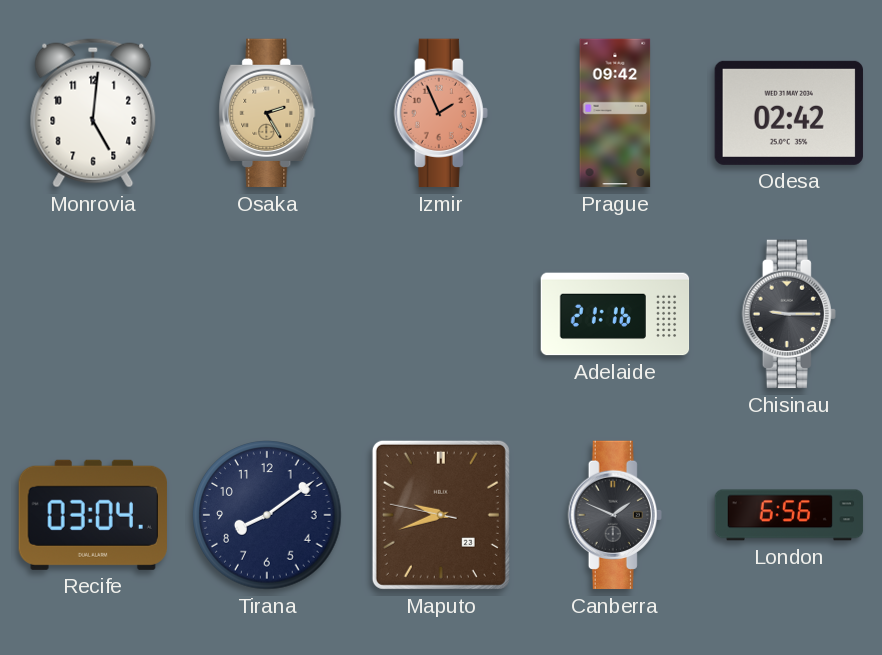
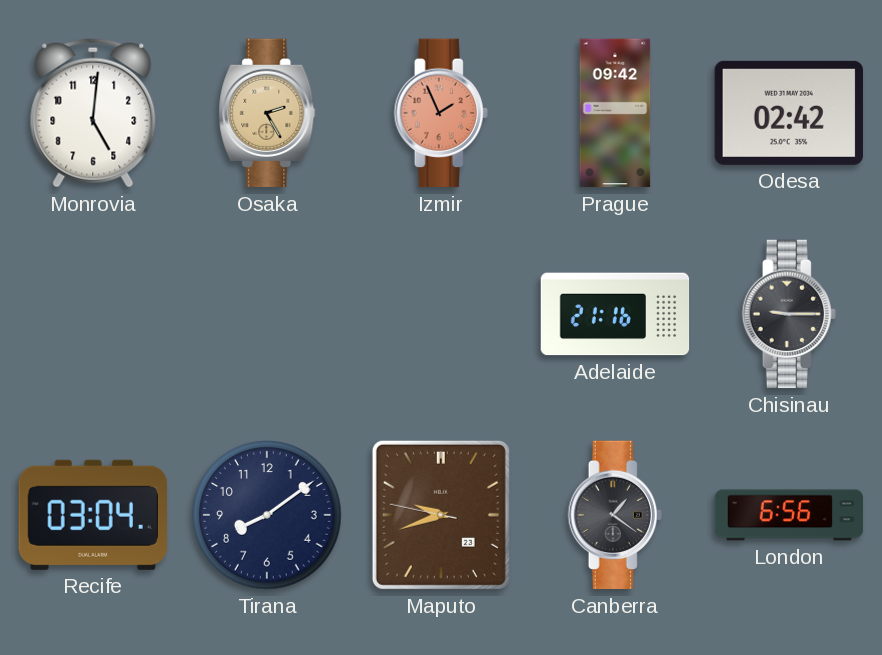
Canberra: 1:49 -> 1:21
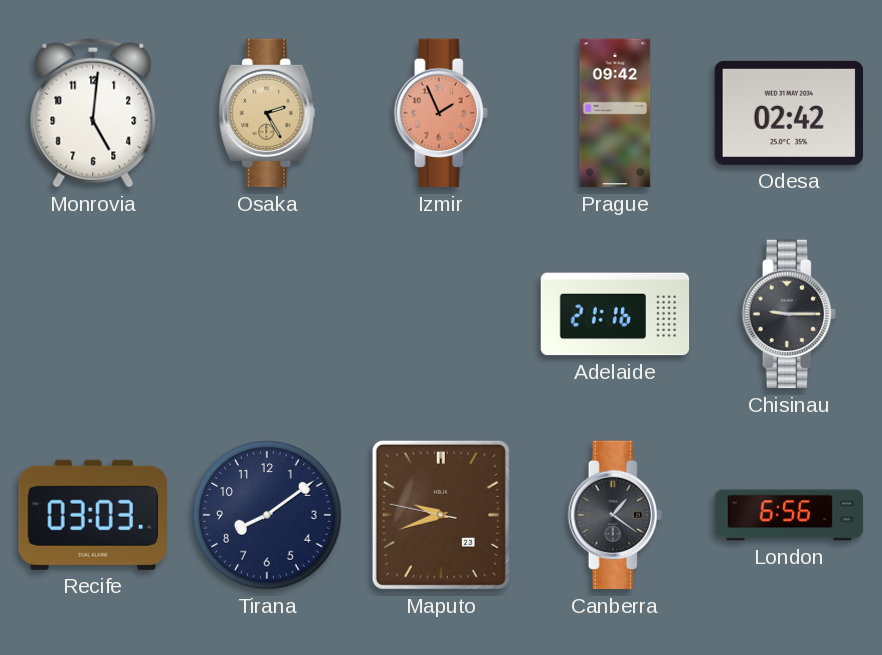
Recife: 03:04 -> 03:03
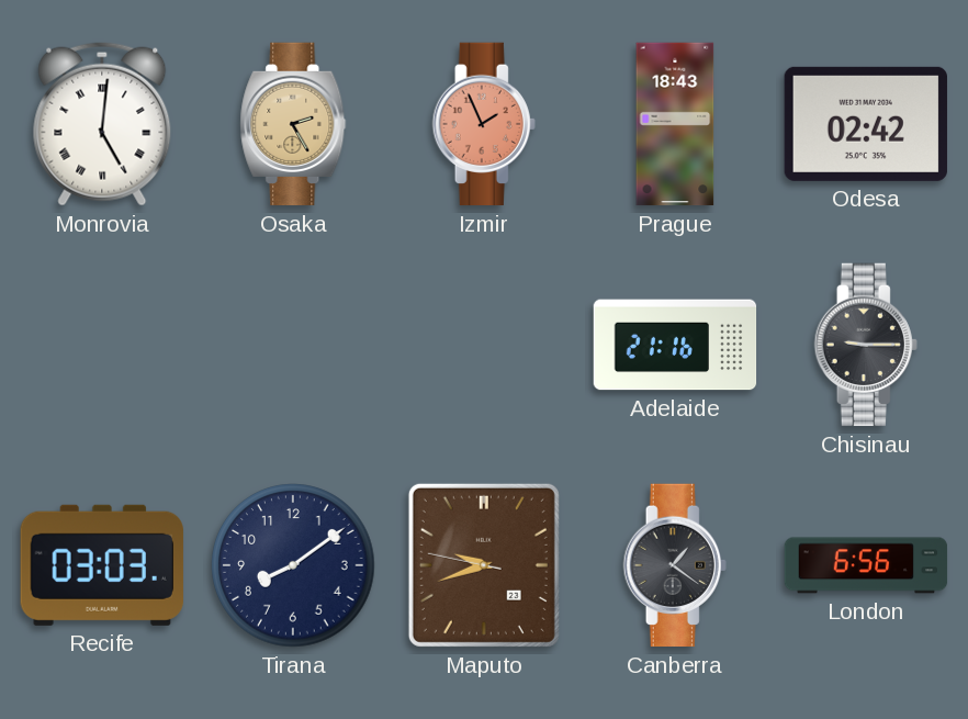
Monrovia numerals: Arabic -> Roman
Prague: 09:42 -> 18:43
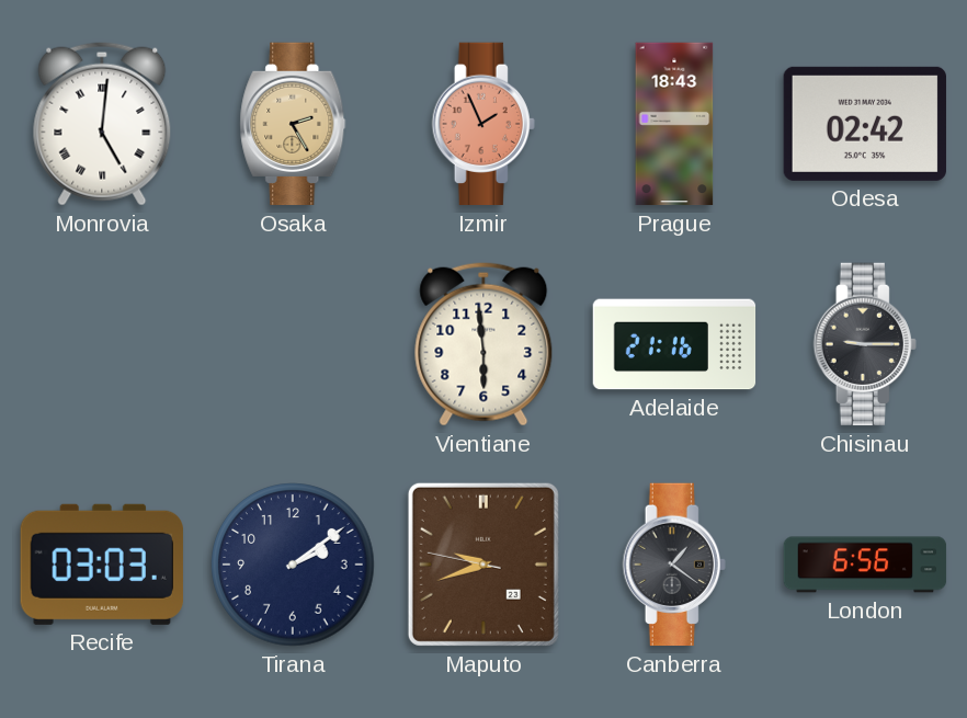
Vientiane: none -> 5:59
Tirana: 8:09 -> 2:09
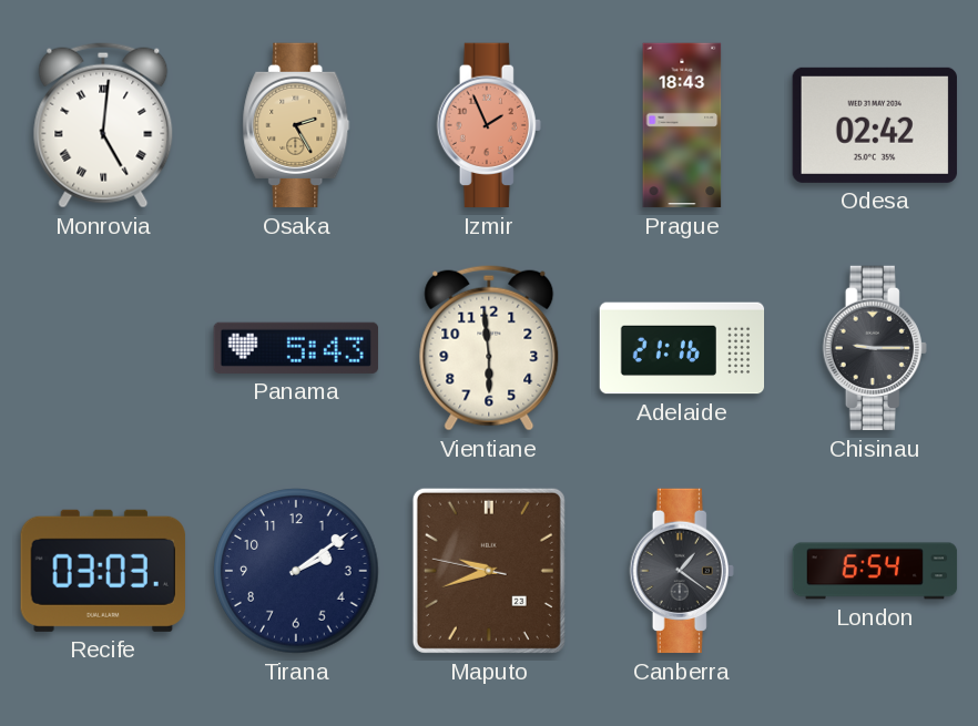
Panama: none -> 5:43
London: 6:56 -> 6:54
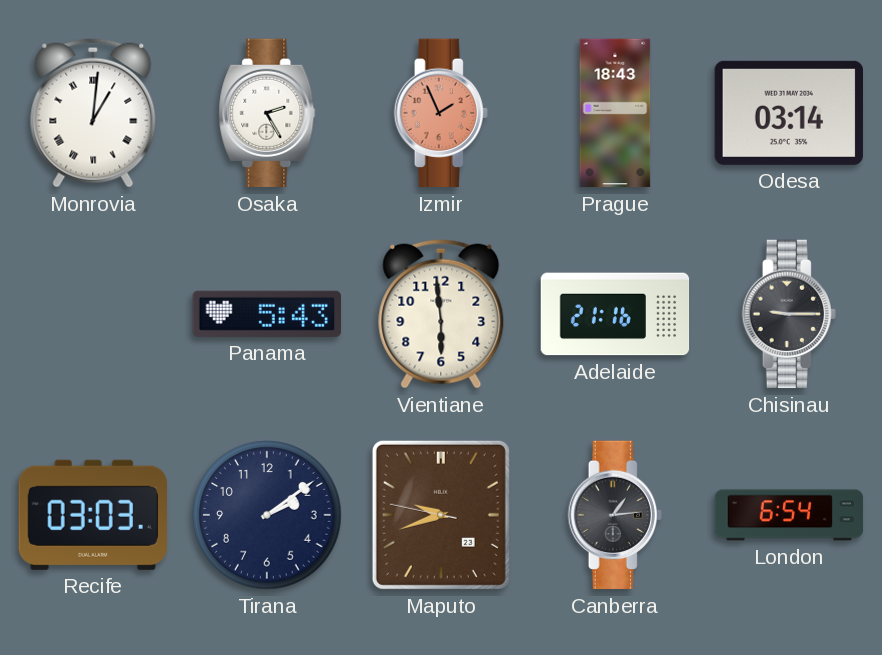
Monrovia: 5:01 -> 1:01
Osaka dial: champagne -> white
Odesa: 02:42 -> 03:14
Canberra: 1:21 -> 1:14
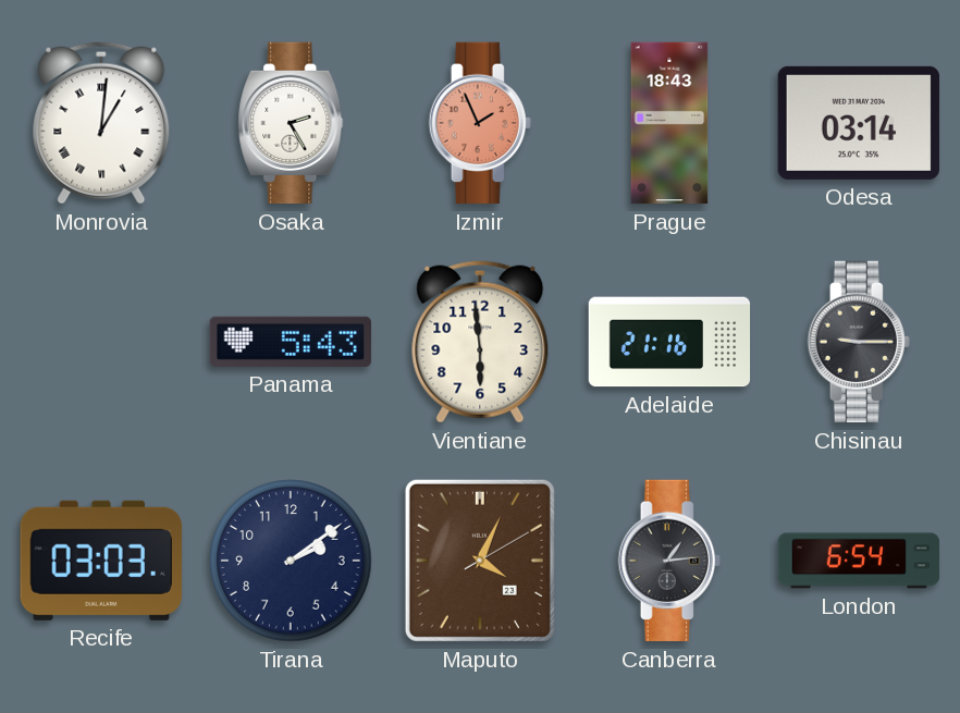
Maputo: 9:41 -> 4:04
